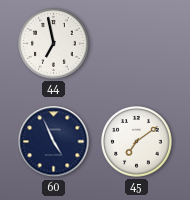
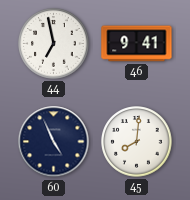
46: none -> 9:41
45: 7:09 -> 8:01
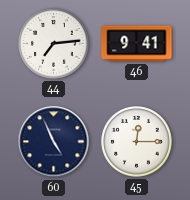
44: 6:58 -> 7:14
45: 8:01 -> 12:15
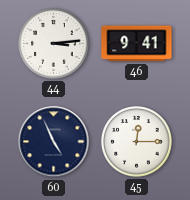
44: 7:14 -> 3:14
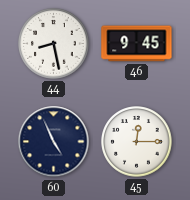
44: 3:14 -> 8:28
46: 9:41 -> 9:45
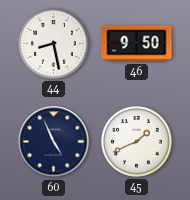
46: 9:45 -> 9:50
45: 12:15 -> 1:41
